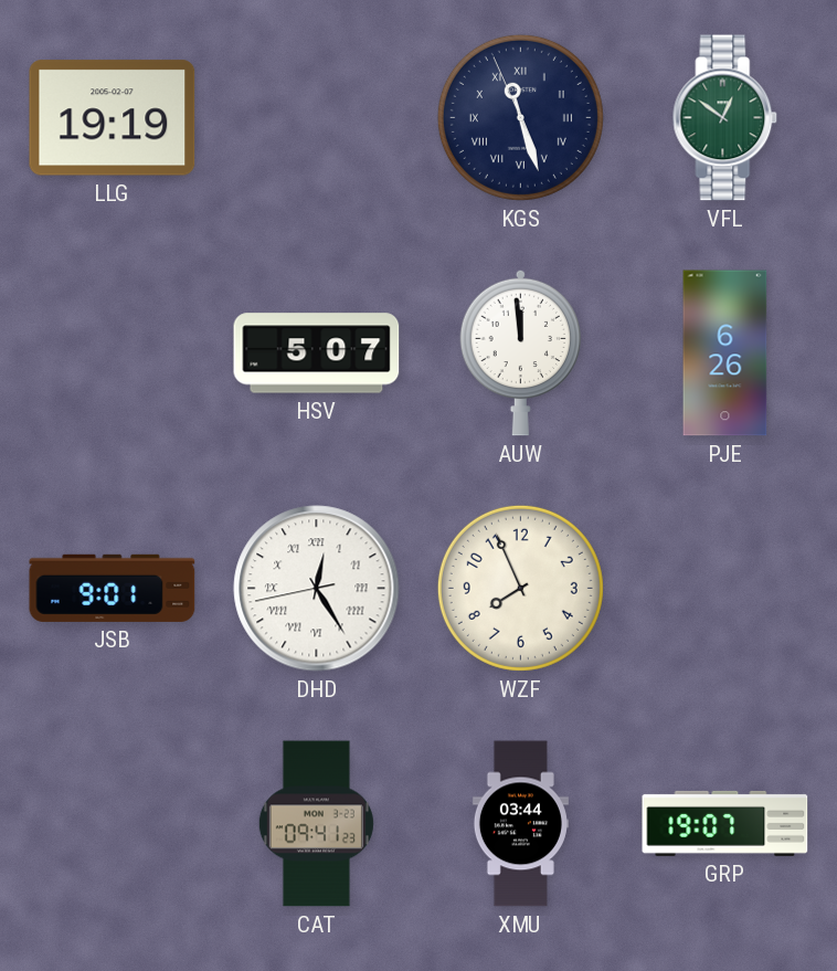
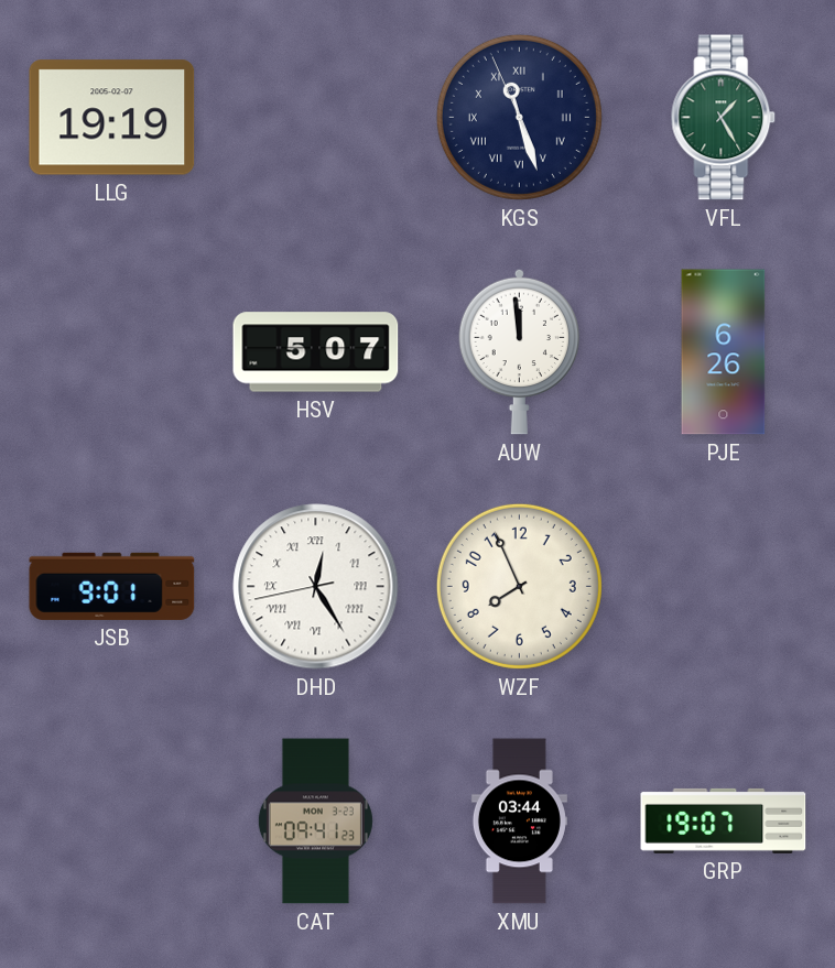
VFL: 12:51 -> 1:25
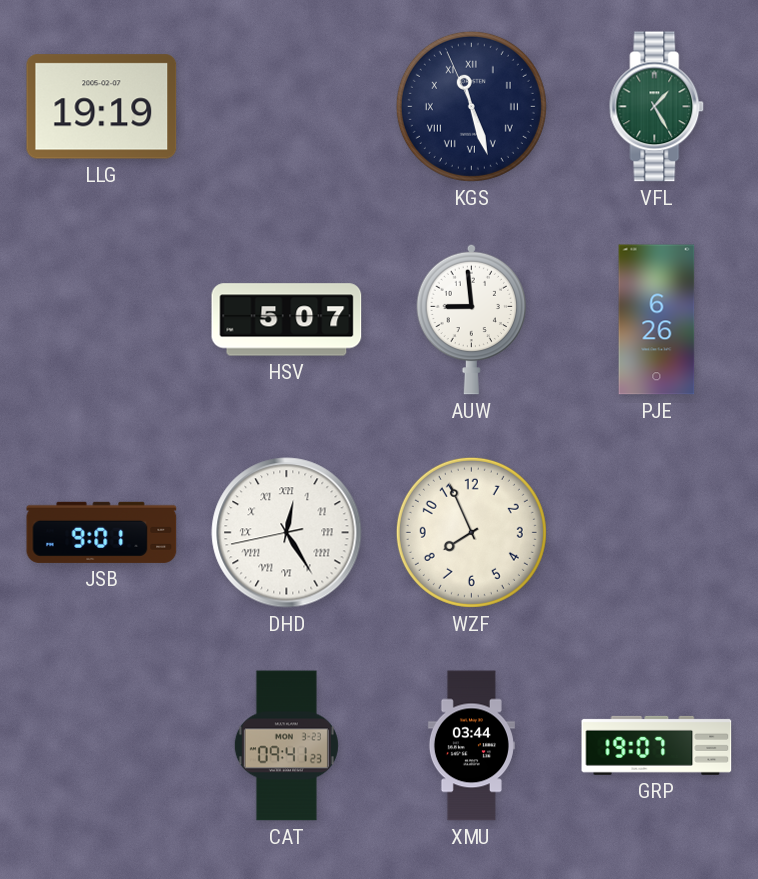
AUW: 11:59 -> 8:59
